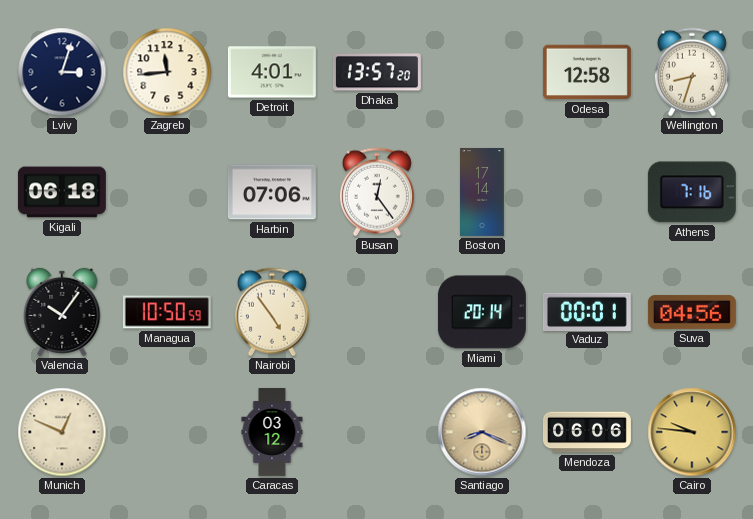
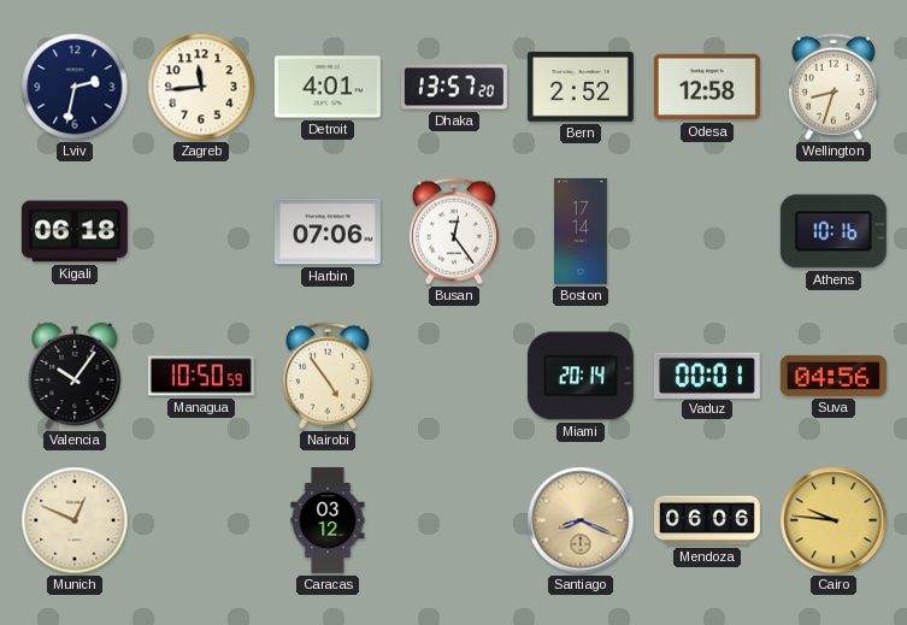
Lviv: 3:03 -> 2:32
Bern: none -> 2:52
Athens: 7:16 -> 10:16
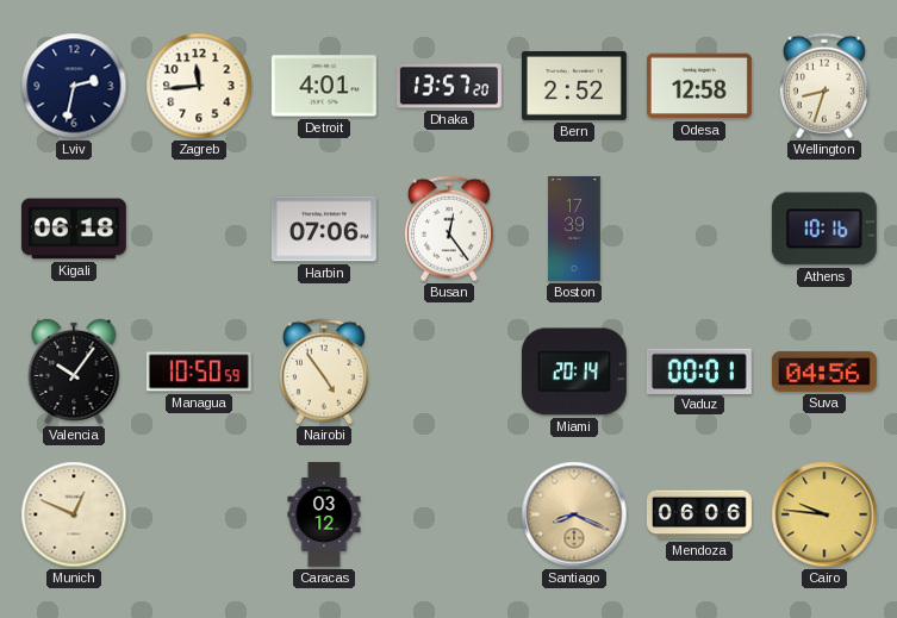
Boston: 17:14 -> 17:39
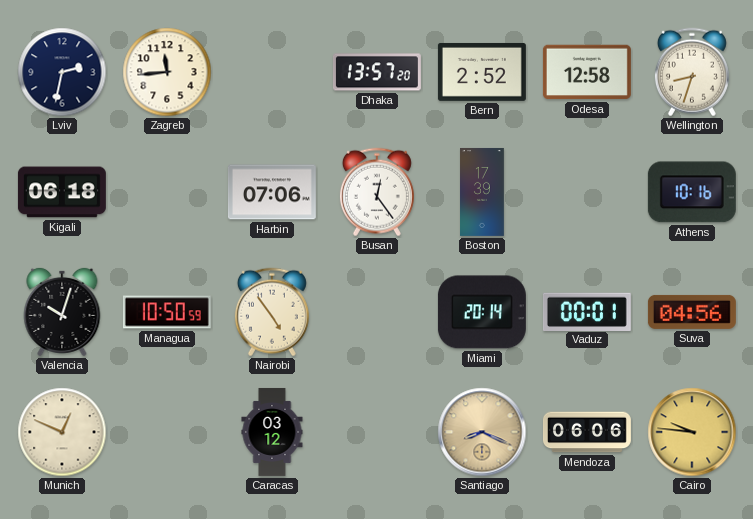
Detroit: 4:01 -> none
Valencia: 10:06 -> 10:03
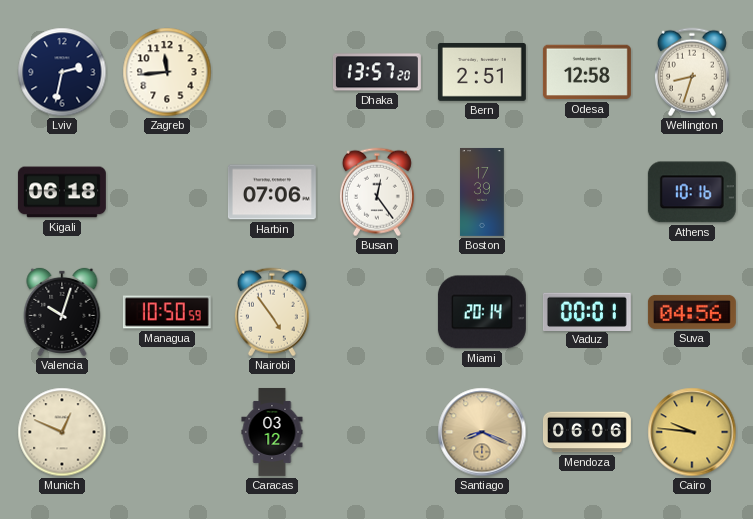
Bern: 2:52 -> 2:51
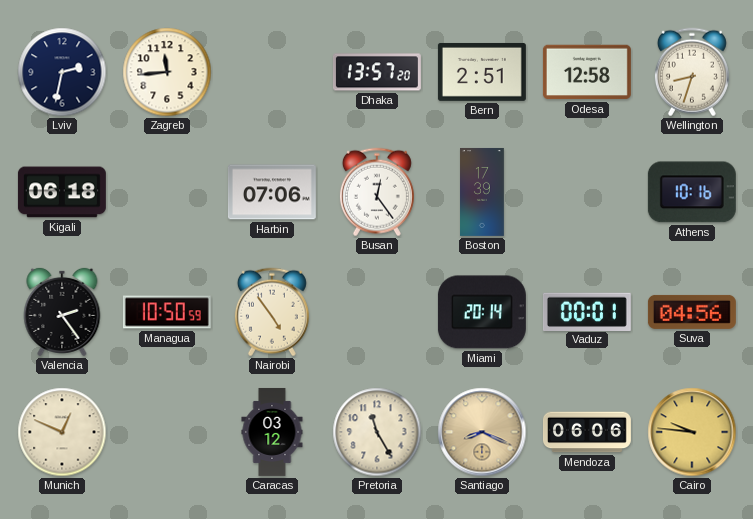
Valencia: 10:03 -> 2:24
Pretoria: none -> 11:25
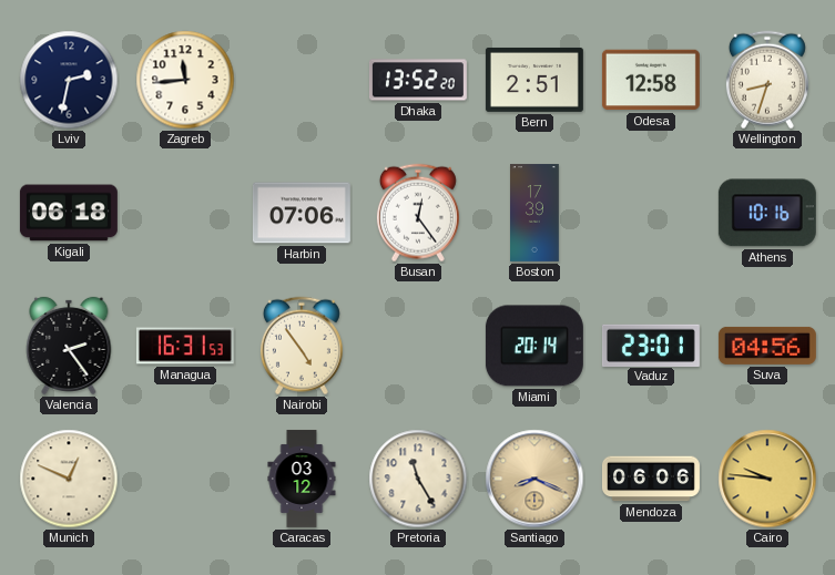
Dhaka: 13:57 -> 13:52
Managua: 10:50 -> 16:31
Vaduz: 00:01 -> 23:01
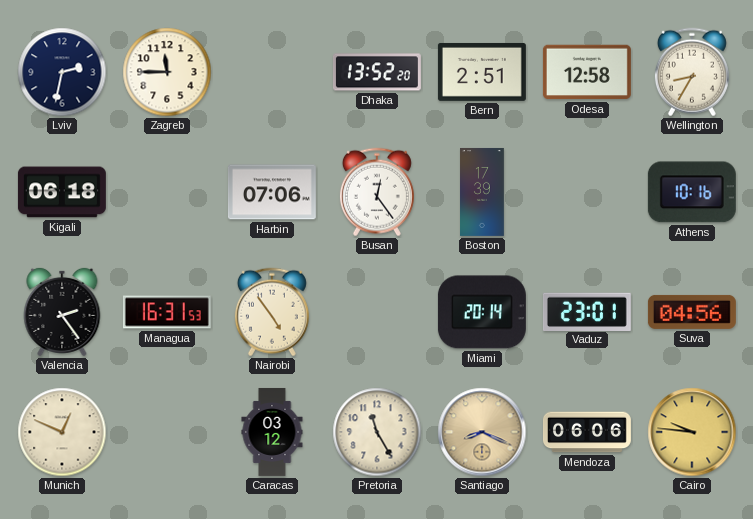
Zagreb: 11:44 -> 11:45
Wellington: 8:33 -> 8:35
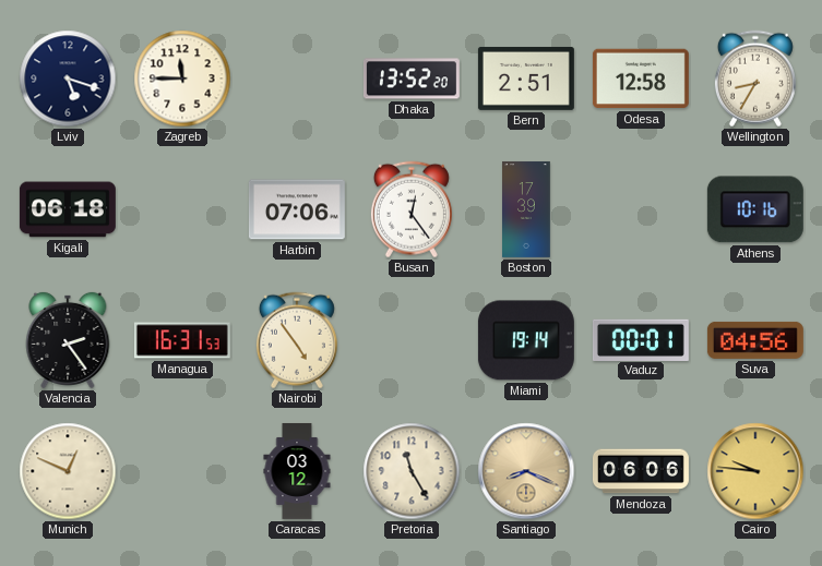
Lviv: 2:32 -> 5:18
Miami: 20:14 -> 19:14
Vaduz: 23:01 -> 00:01
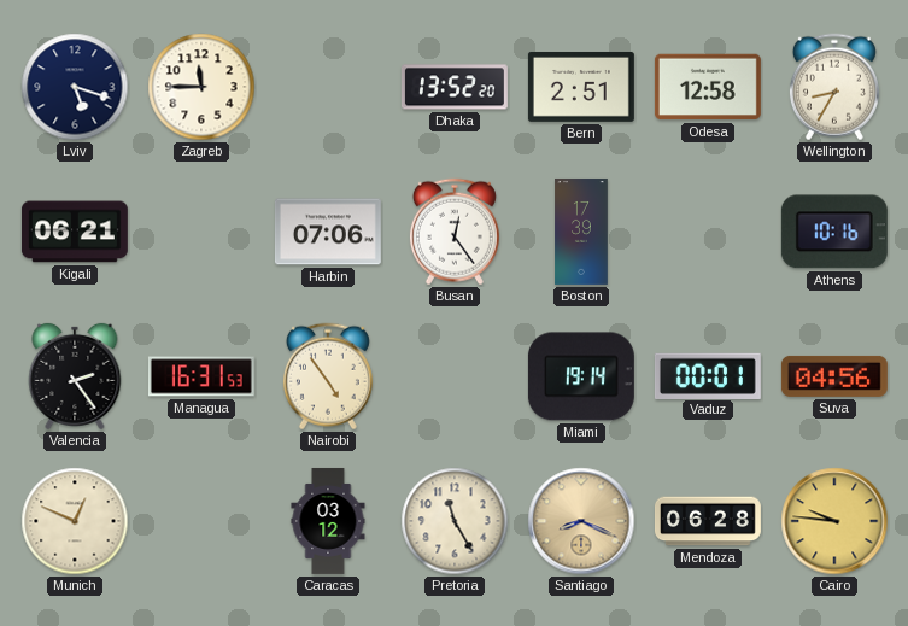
Kigali: 06:18 -> 06:21
Mendoza: 06:06 -> 06:28
